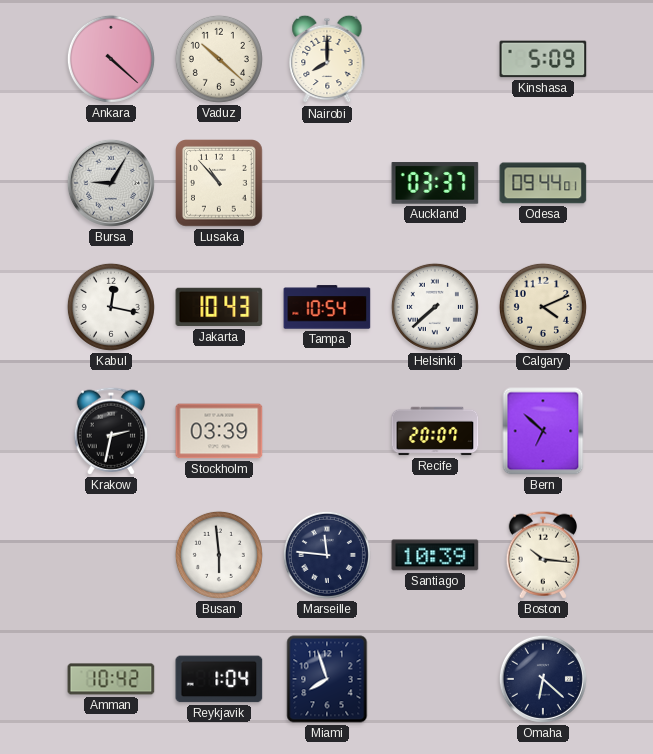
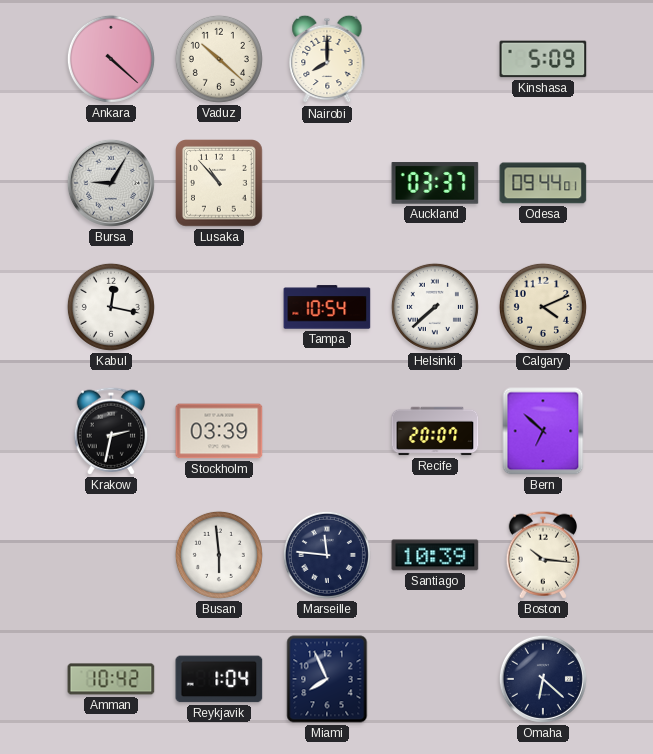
Jakarta: 10:43 -> none
Miami: 7:57 -> 7:56
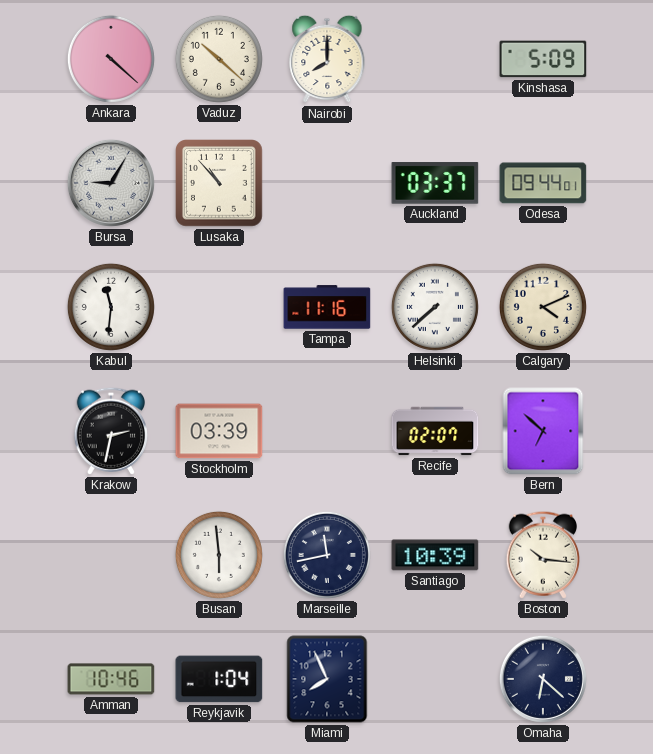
Kabul: 12:17 -> 11:31
Tampa: 10:54 -> 11:16
Recife: 20:07 -> 02:07
Marseille: 11:46 -> 11:43
Amman: 10:42 -> 10:46
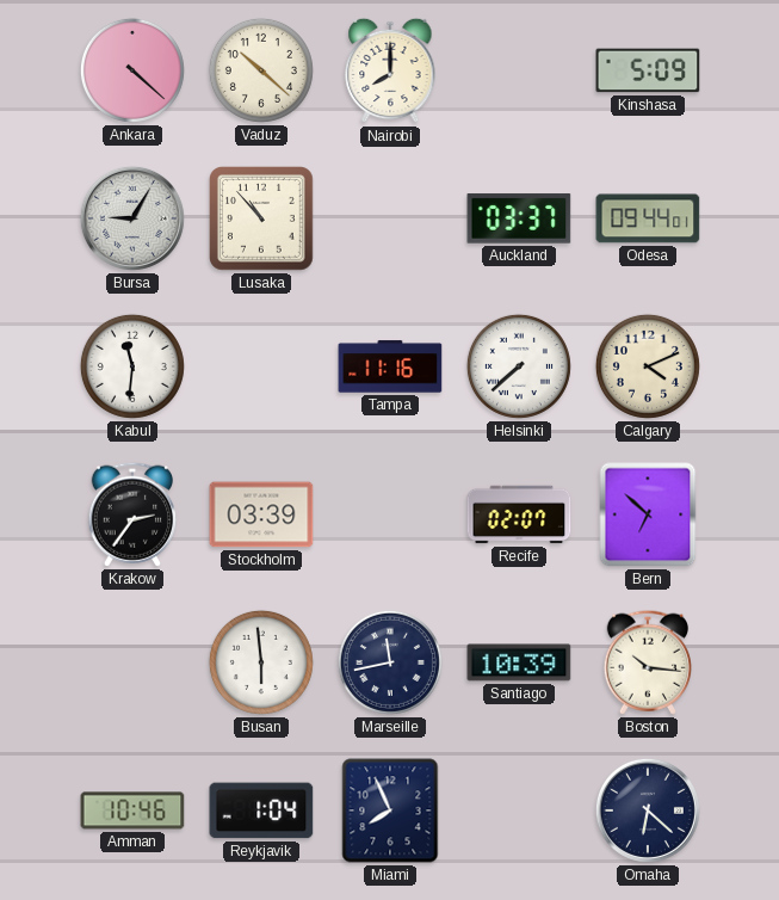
Krakow: 2:32 -> 2:36
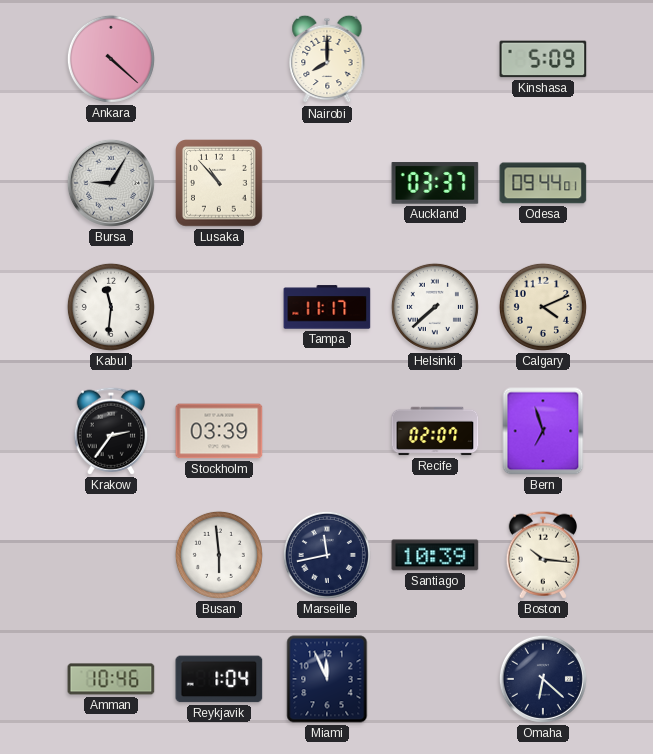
Vaduz: 10:22 -> none
Tampa: 11:16 -> 11:17
Bern: 6:52 -> 6:57
Miami: 7:56 -> 11:56
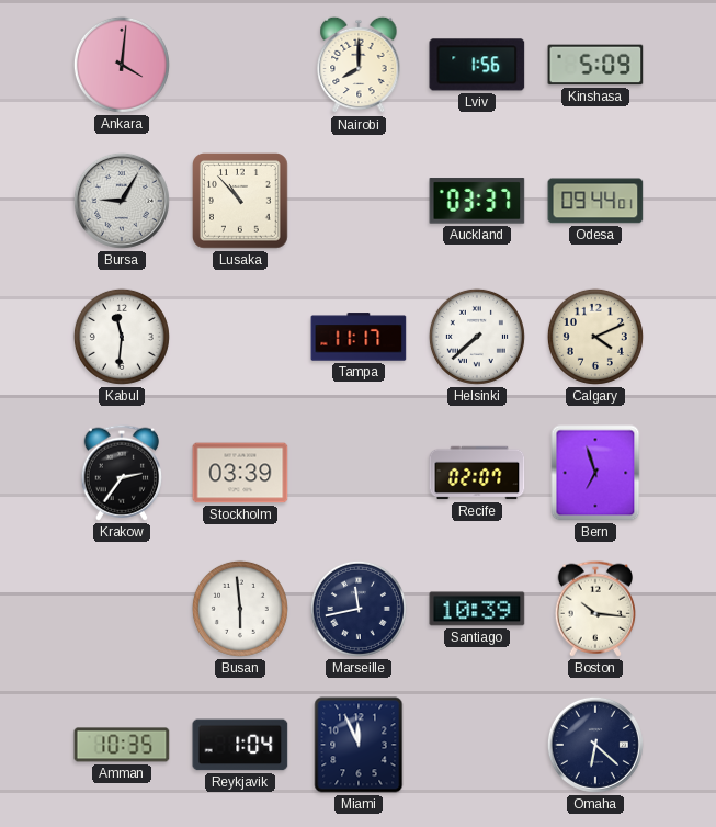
Ankara: 4:22 -> 4:01
Lviv: none -> 1:56
Amman: 10:46 -> 10:35
